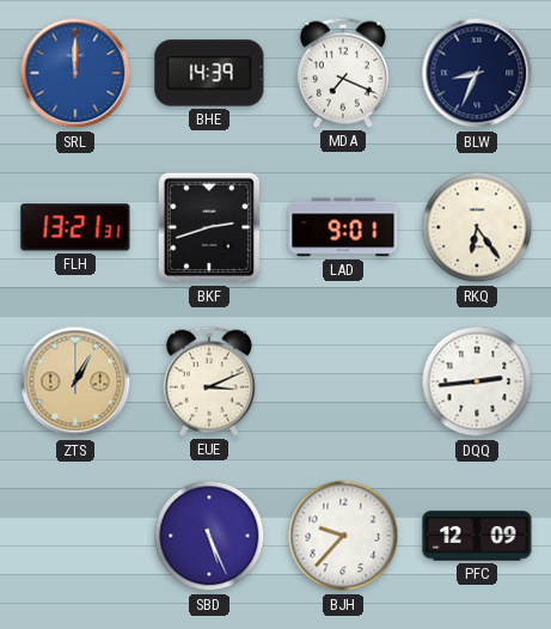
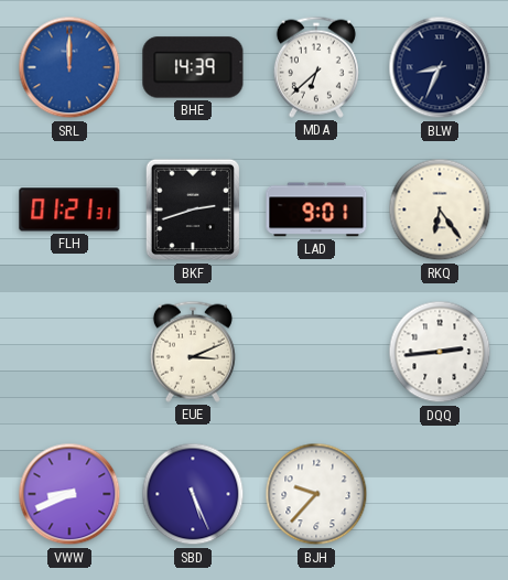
MDA: 7:19 -> 6:38
FLH: 13:21 -> 01:21
ZTS: 1:05 -> none
VWW: none -> 8:41
PFC: 12:09 -> none
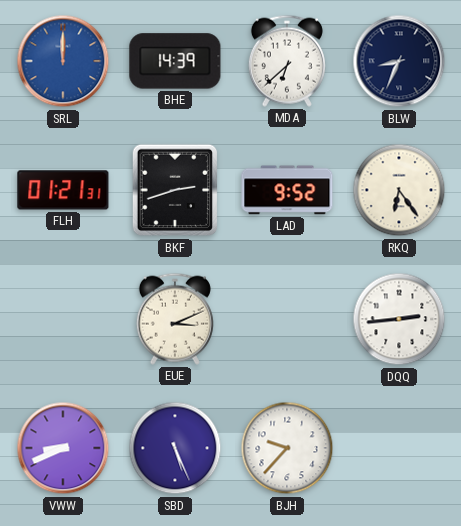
LAD: 9:01 -> 9:52
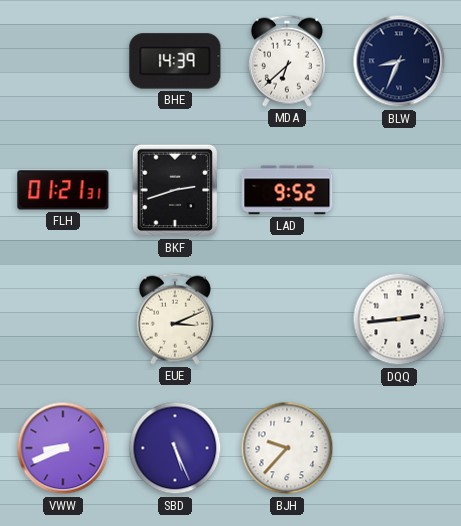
SRL: 12:00 -> none
RKQ: 6:24 -> none
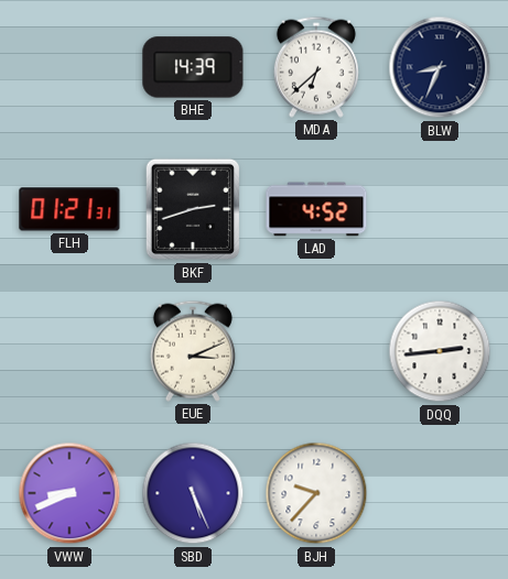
LAD: 9:52 -> 4:52
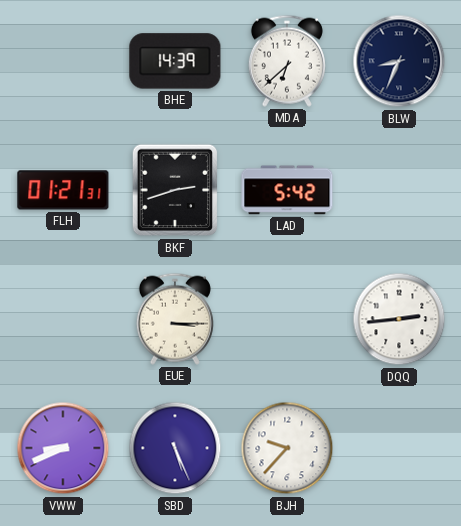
LAD: 4:52 -> 5:42
EUE: 3:11 -> 3:15
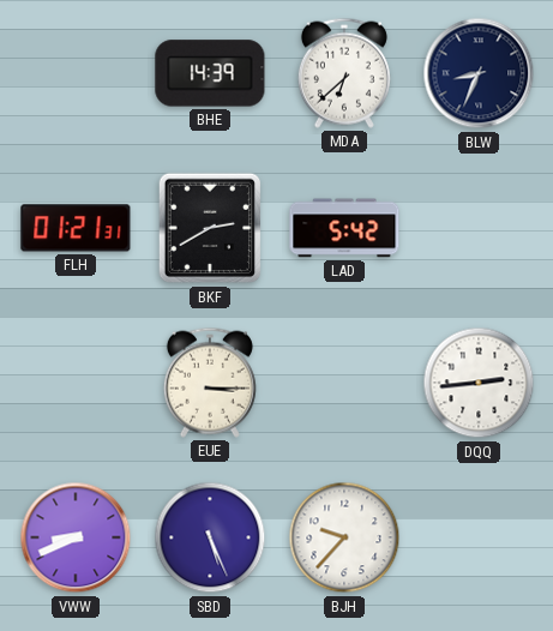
BKF: 2:42 -> 2:40
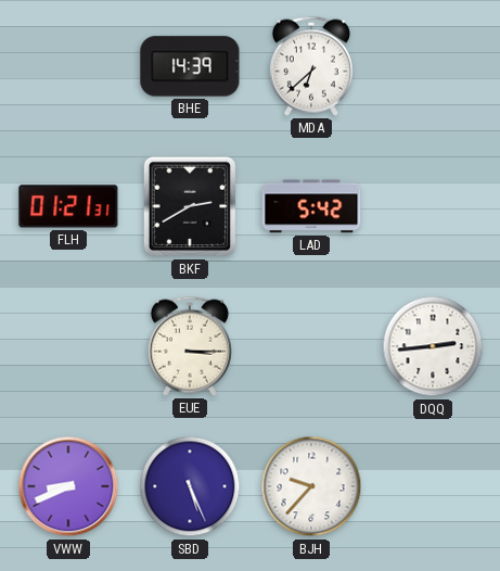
BLW: 8:34 -> none
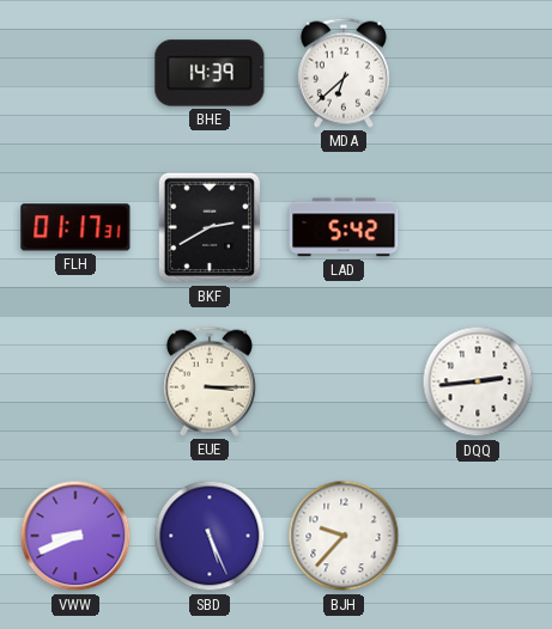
FLH: 01:21 -> 01:17
